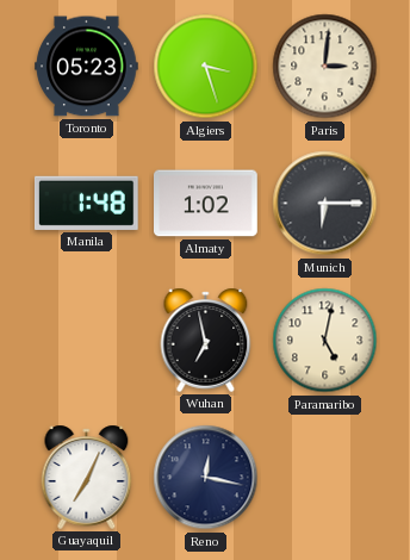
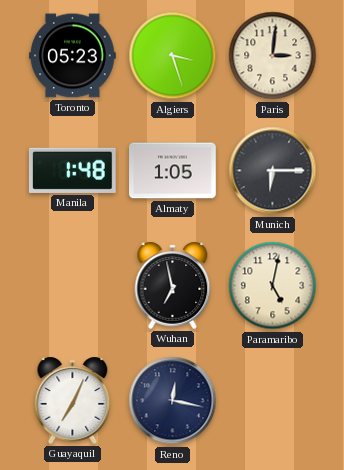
Almaty: 1:02 -> 1:05
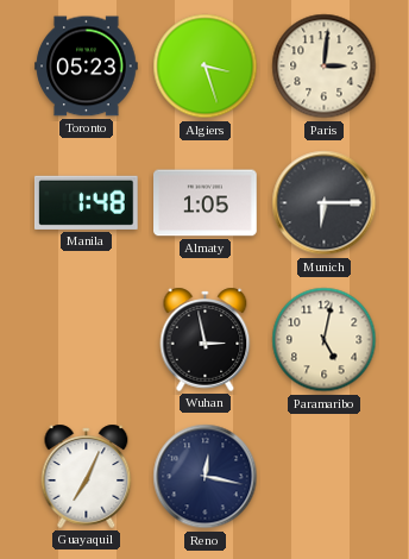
Wuhan: 6:58 -> 2:58
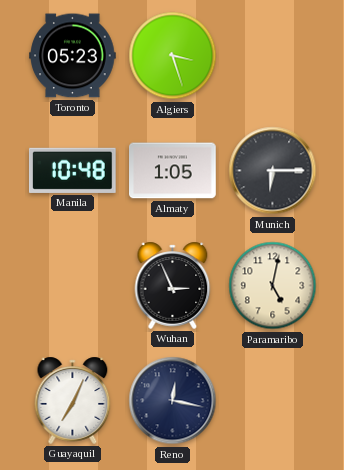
Paris: 3:01 -> none
Manila: 1:48 -> 10:48
Wuhan: 2:58 -> 2:56
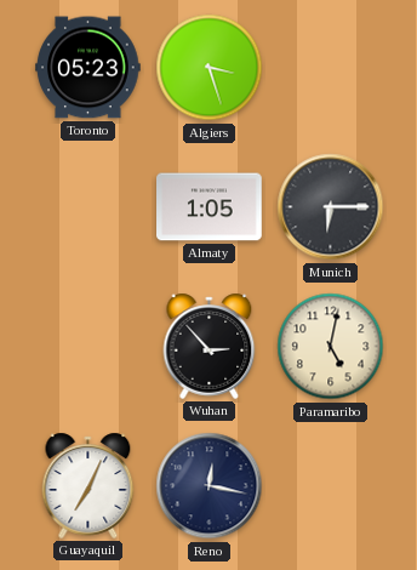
Manila: 10:48 -> none
Wuhan: 2:56 -> 2:53
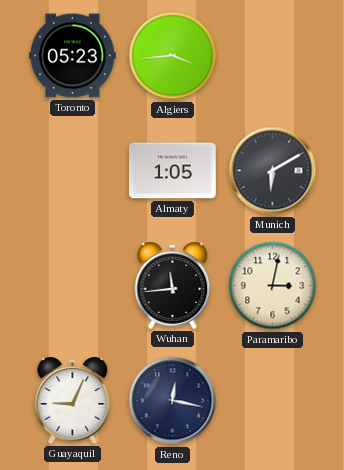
Algiers: 3:27 -> 3:44
Munich: 6:15 -> 6:10
Wuhan: 2:53 -> 11:44
Paramaribo: 5:02 -> 3:02
Guayaquil: 7:04 -> 9:04
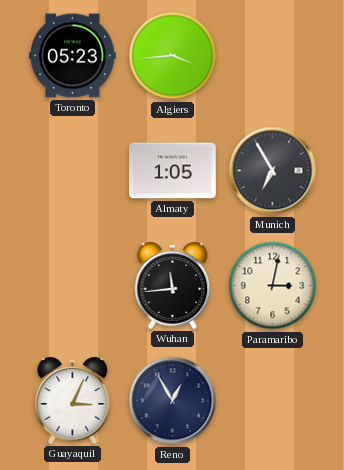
Munich: 6:10 -> 6:55
Guayaquil: 9:04 -> 3:04
Reno: 12:17 -> 12:55
